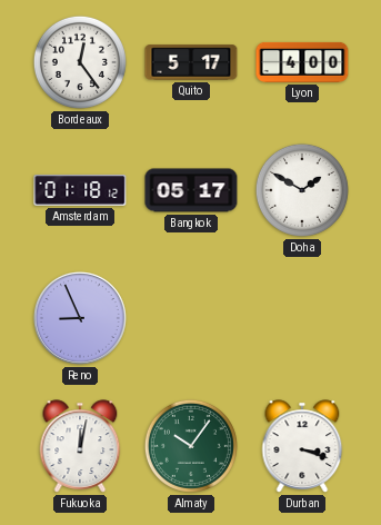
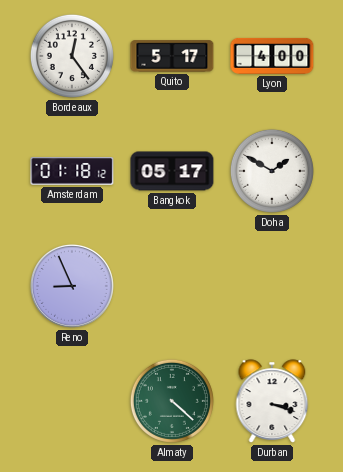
Fukuoka: 12:02 -> none
Almaty: 10:06 -> 4:22
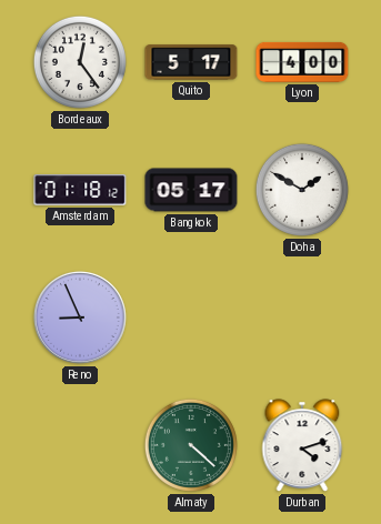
Durban: 3:18 -> 4:12
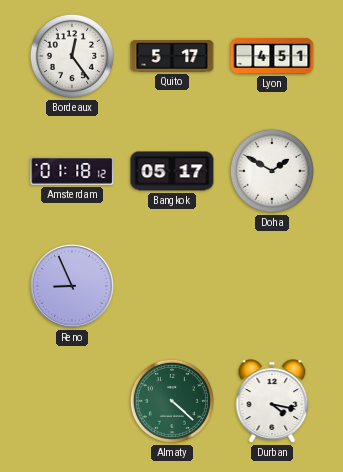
Lyon: 4:00 -> 4:51
Durban: 4:12 -> 4:17
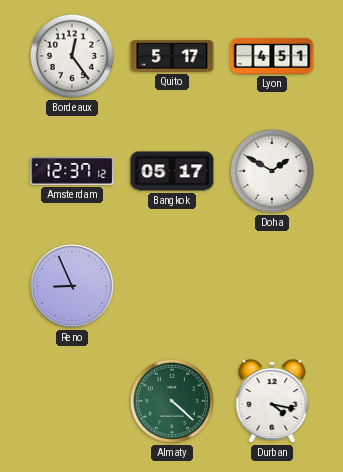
Amsterdam: 01:18 -> 12:37
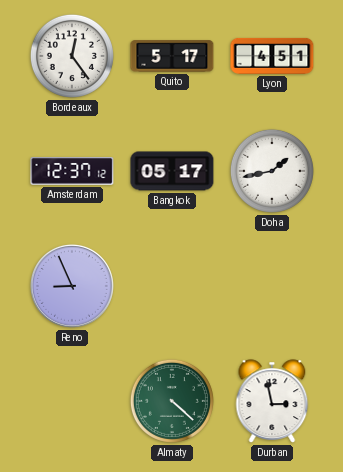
Doha: 1:50 -> 1:43
Durban: 4:17 -> 2:58
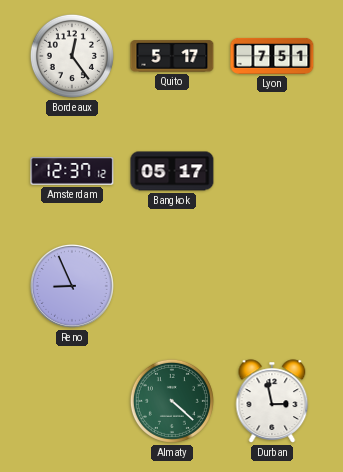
Lyon: 4:51 -> 7:51
Doha: 1:43 -> none
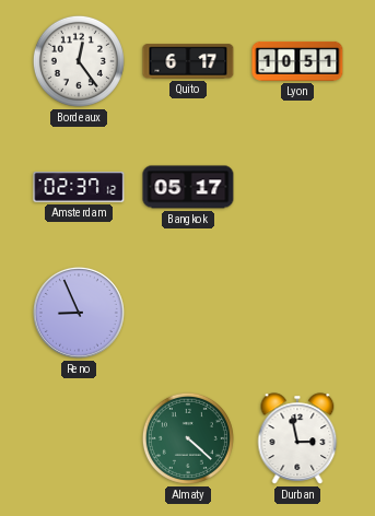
Quito: 5:17 -> 6:17
Lyon: 7:51 -> 10:51
Amsterdam: 12:37 -> 02:37
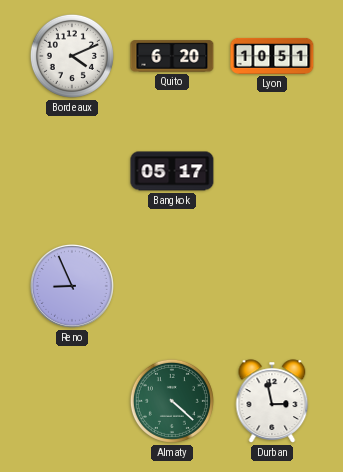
Bordeaux: 12:24 -> 4:11
Quito: 6:17 -> 6:20
Amsterdam: 02:37 -> none
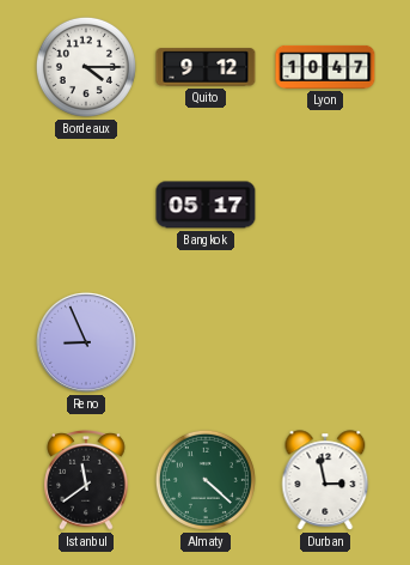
Bordeaux: 4:11 -> 4:15
Quito: 6:20 -> 9:12
Lyon: 10:51 -> 10:47
Istanbul: none -> 11:39
